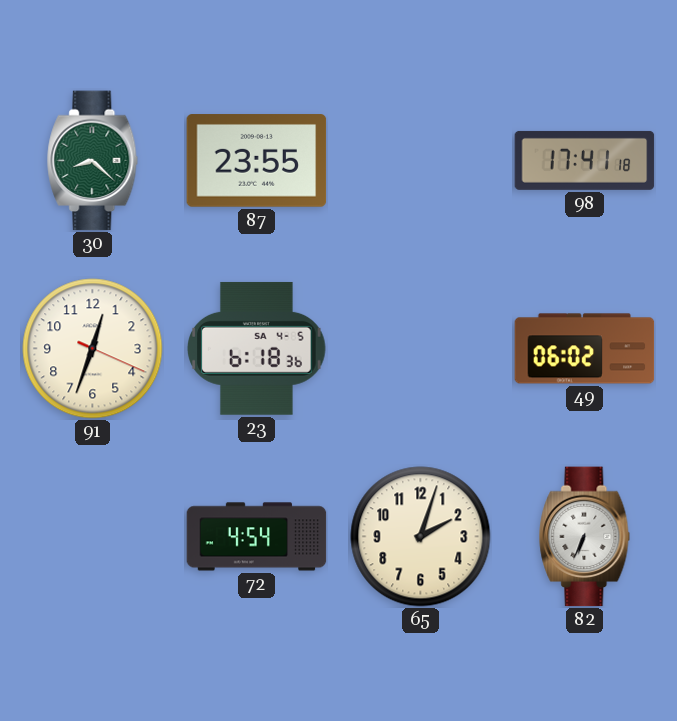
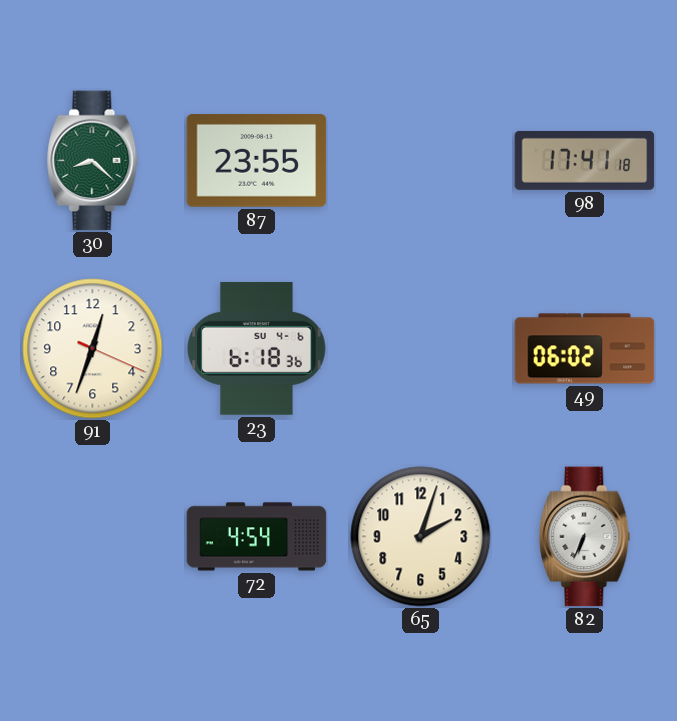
23 date: SA 4-5 -> SU 4-6
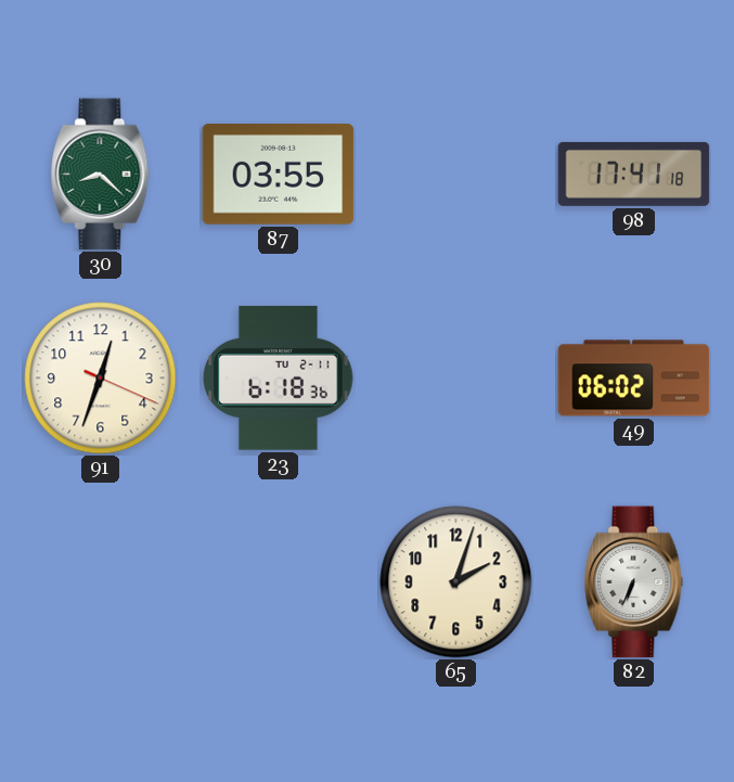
87: 23:55 -> 03:55
23 date: SU 4-6 -> TU 2-11
72: 4:54 -> none
